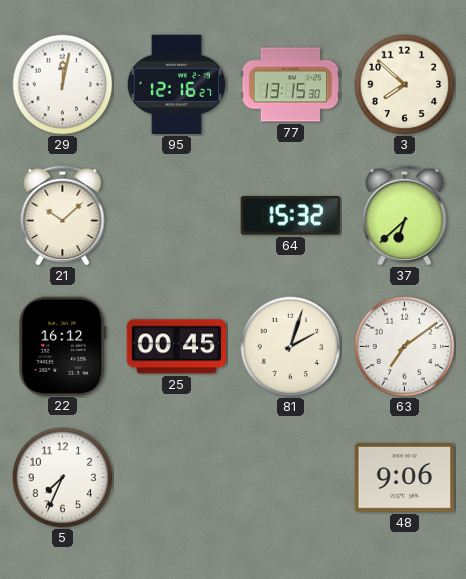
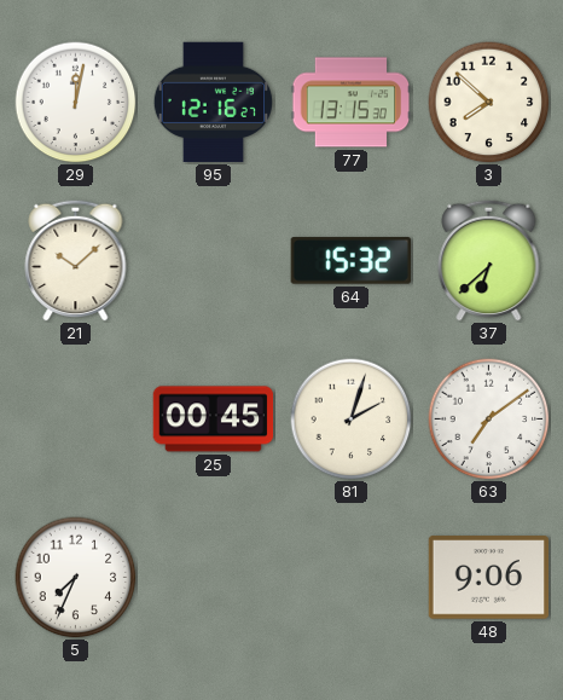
22: 16:12 -> none
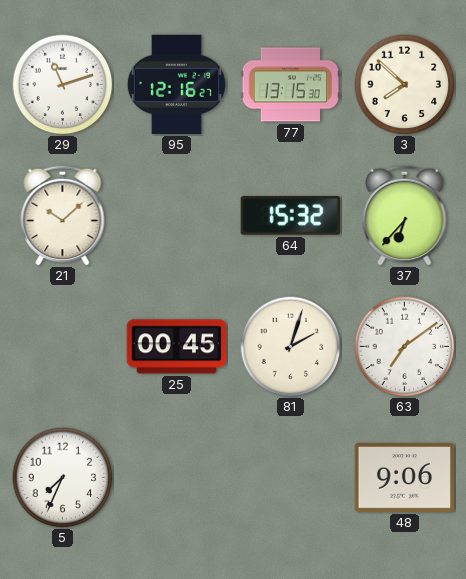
29: 12:02 -> 11:12
37: 6:38 -> 6:37
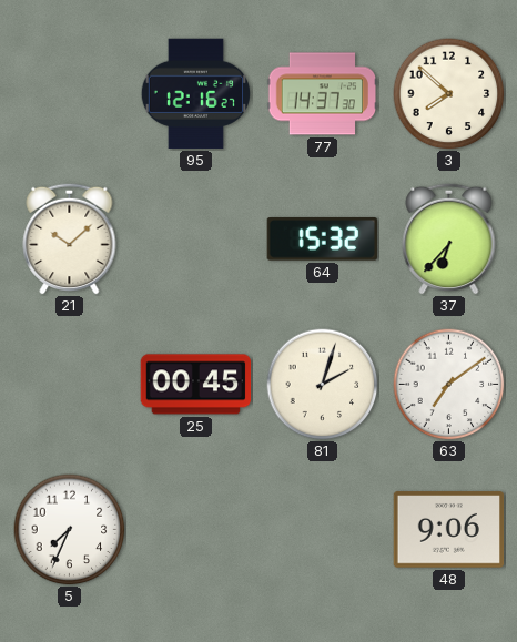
29: 11:12 -> none
77: 13:15 -> 14:37
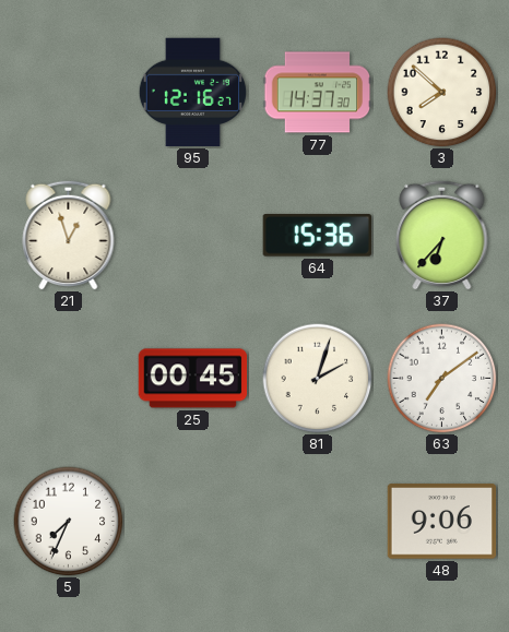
21: 10:08 -> 12:57
64: 15:32 -> 15:36
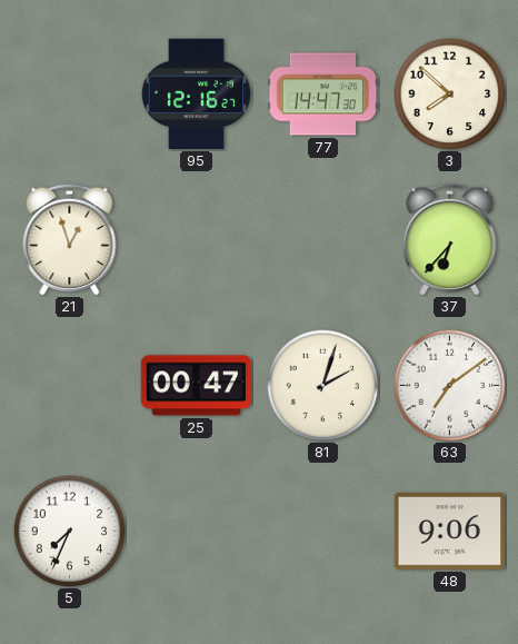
77: 14:37 -> 14:47
64: 15:36 -> none
25: 00:45 -> 00:47
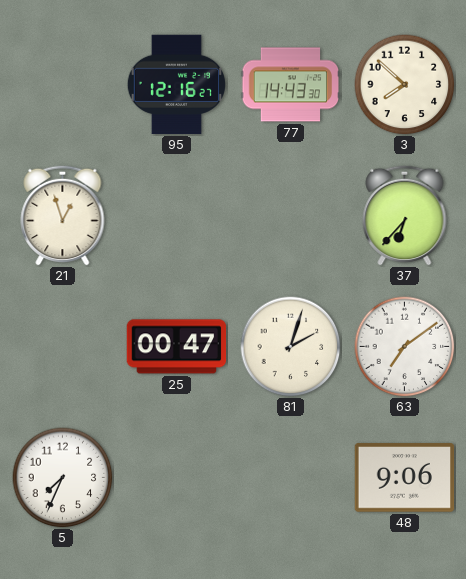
77: 14:47 -> 14:43
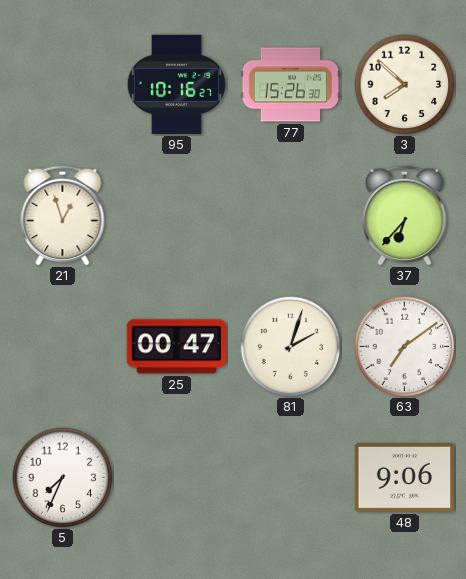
95: 12:16 -> 10:16
77: 14:43 -> 15:26
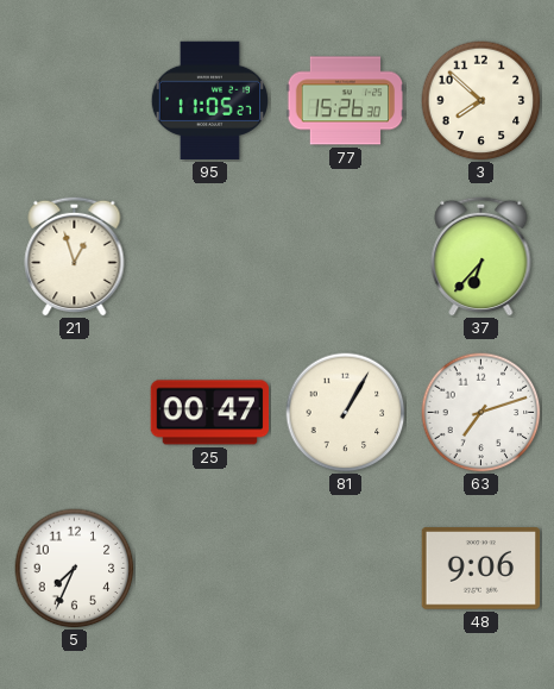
95: 10:16 -> 11:05
81: 2:03 -> 1:05
63: 7:09 -> 7:12
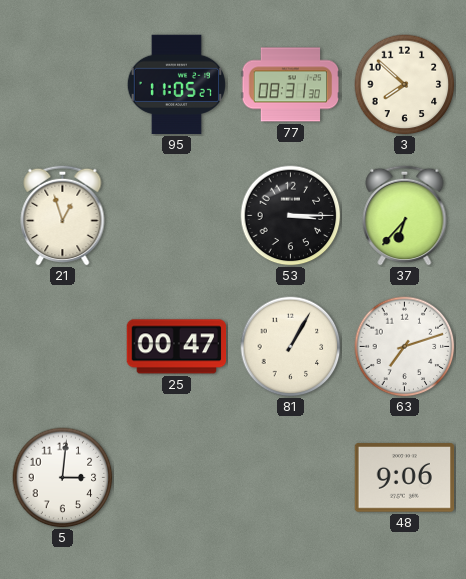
77: 15:26 -> 08:31
53: none -> 3:15
5: 7:34 -> 3:01
